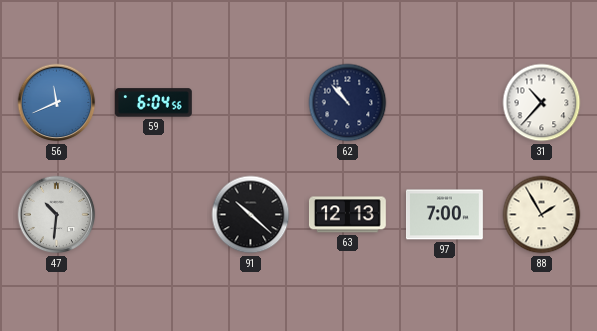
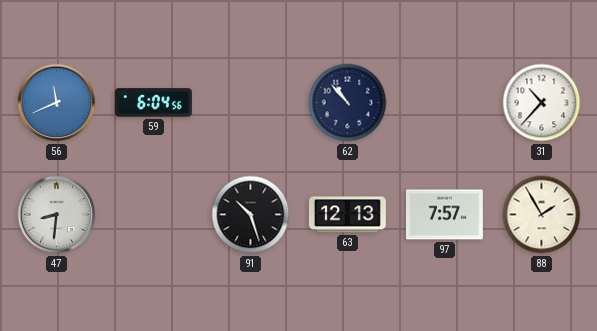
47: 10:31 -> 8:31
91: 10:22 -> 10:27
97: 7:00 -> 7:57
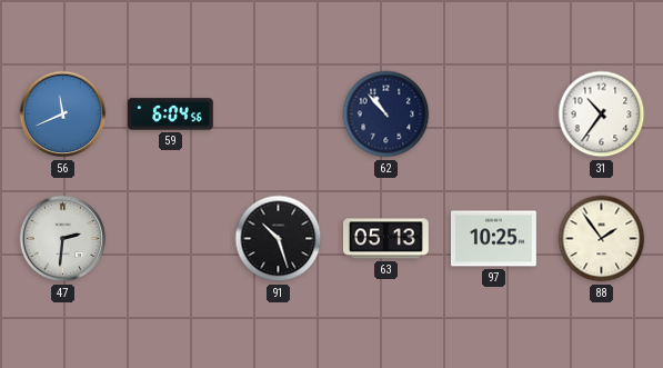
31: 10:37 -> 10:36
47: 8:31 -> 2:31
63: 12:13 -> 05:13
97: 7:57 -> 10:25
88: 1:55 -> 1:54
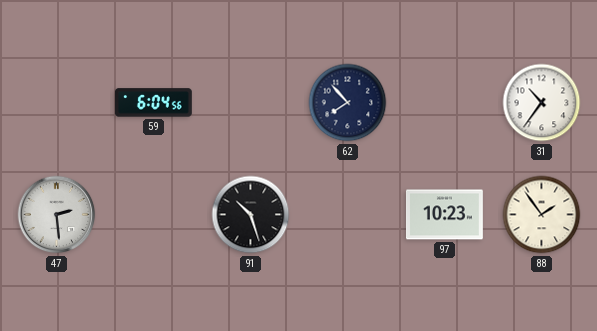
56: 11:41 -> none
62: 10:53 -> 7:53
47: 2:31 -> 2:29
63: 05:13 -> none
97: 10:25 -> 10:23
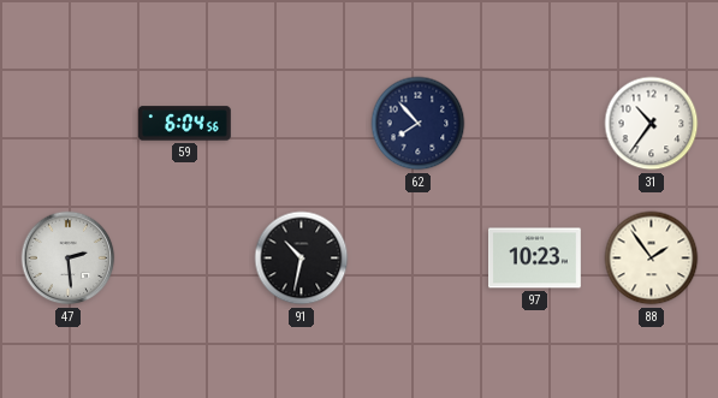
91: 10:27 -> 10:32
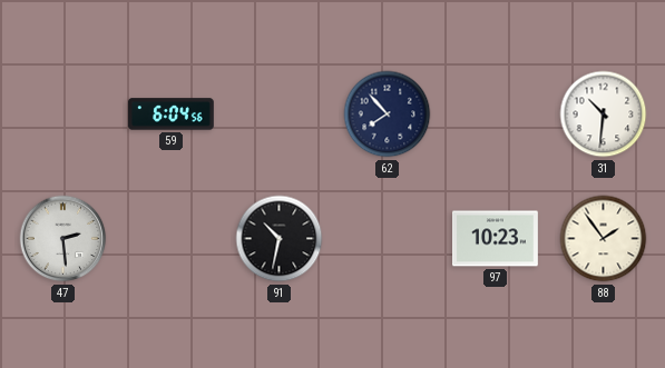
31: 10:36 -> 10:31
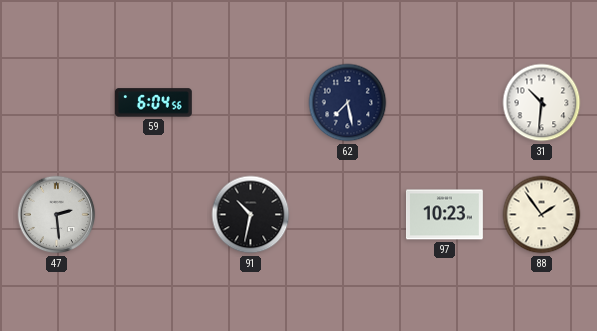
62: 7:53 -> 7:28
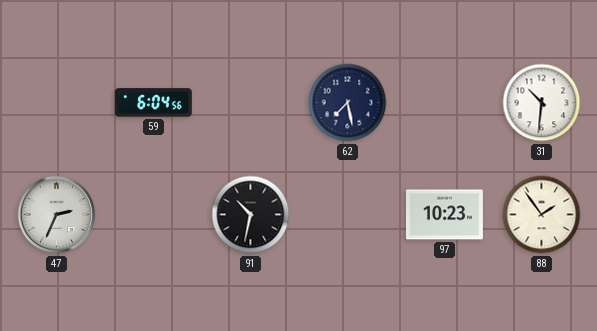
47: 2:29 -> 2:34
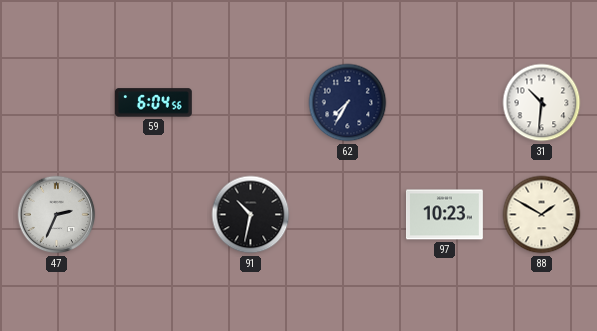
62: 7:28 -> 7:35
88: 1:54 -> 1:50
